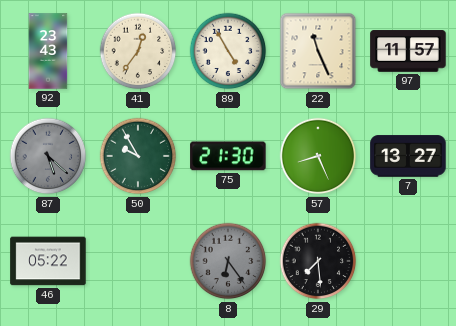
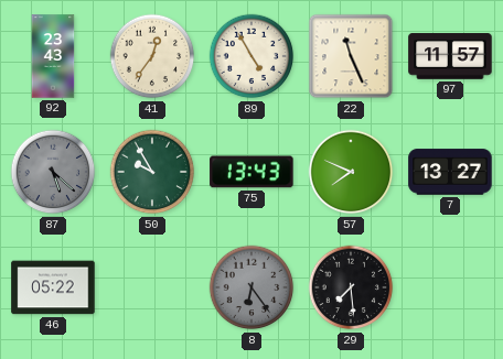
75: 21:30 -> 13:43
57: 8:26 -> 7:49
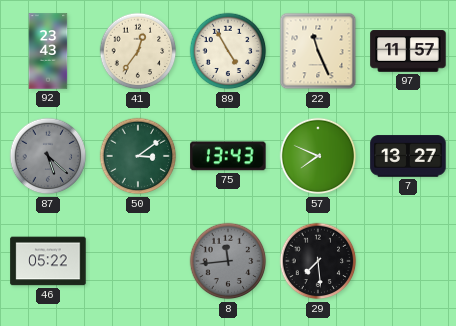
50: 9:55 -> 3:09
8: 6:24 -> 11:44
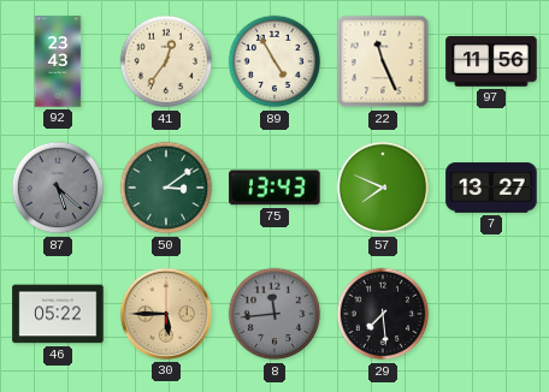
97: 11:57 -> 11:56
30: none -> 5:45
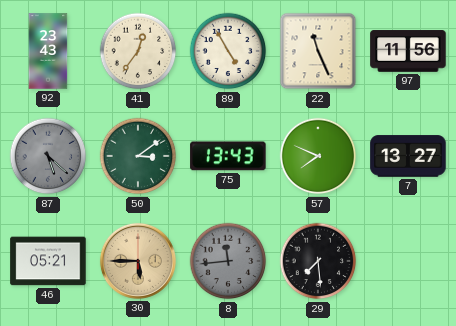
46: 05:22 -> 05:21
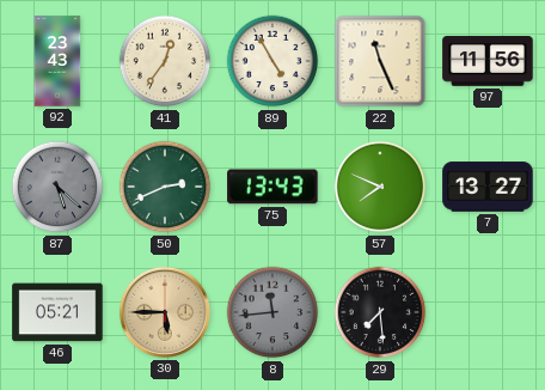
50: 3:09 -> 2:41
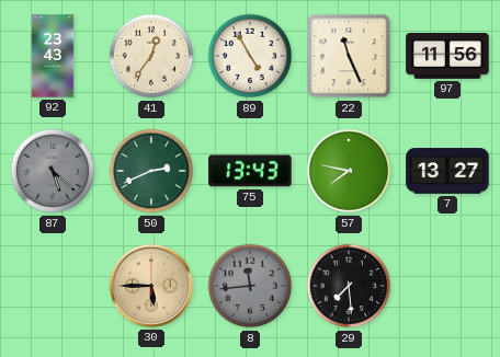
57: 7:49 -> 7:47
46: 05:21 -> none
